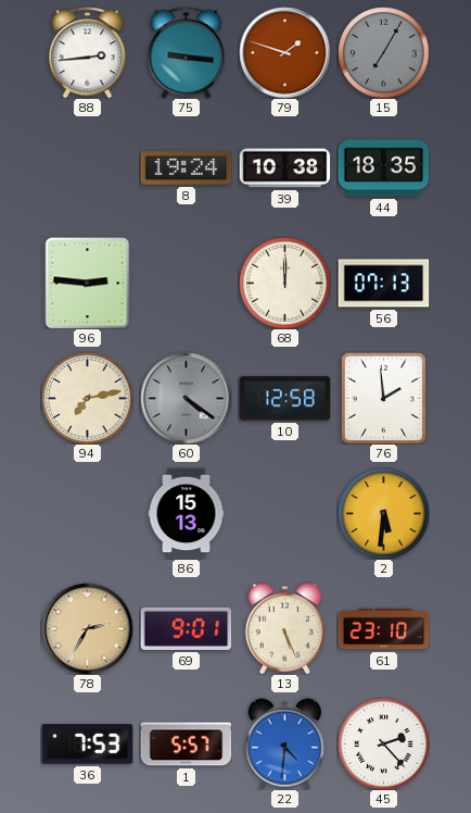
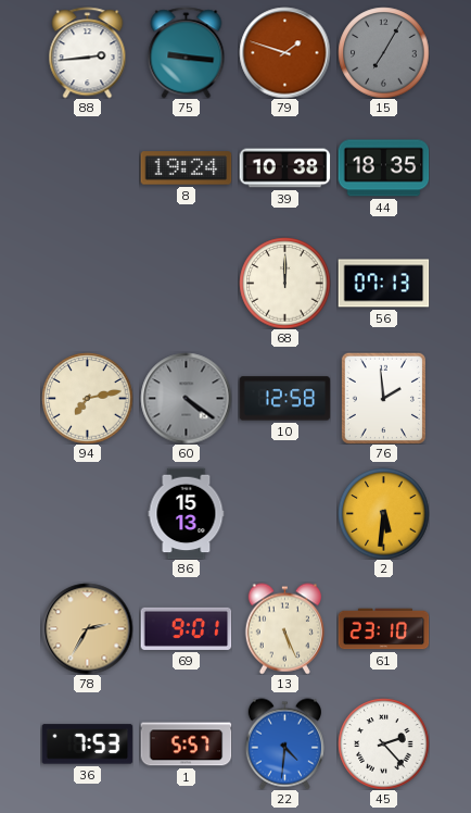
96: 2:46 -> none
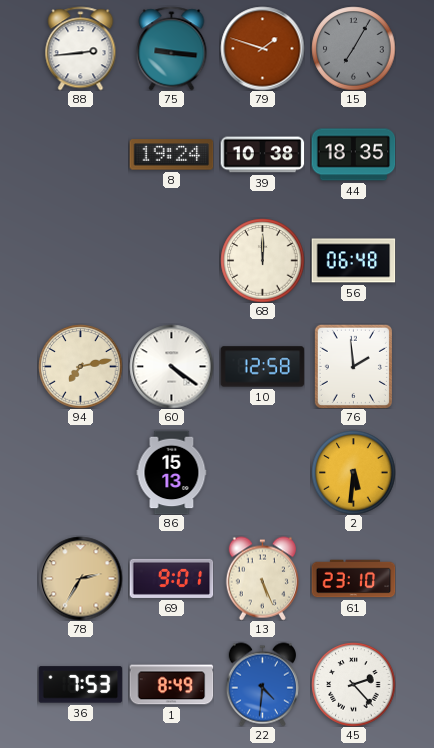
56: 07:13 -> 06:48
60 dial: grey -> white
1: 5:57 -> 8:49
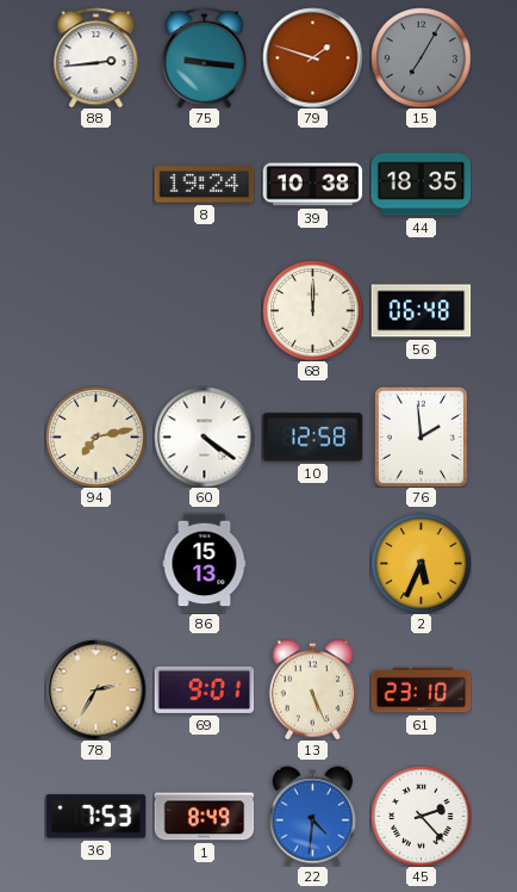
2: 5:31 -> 5:34
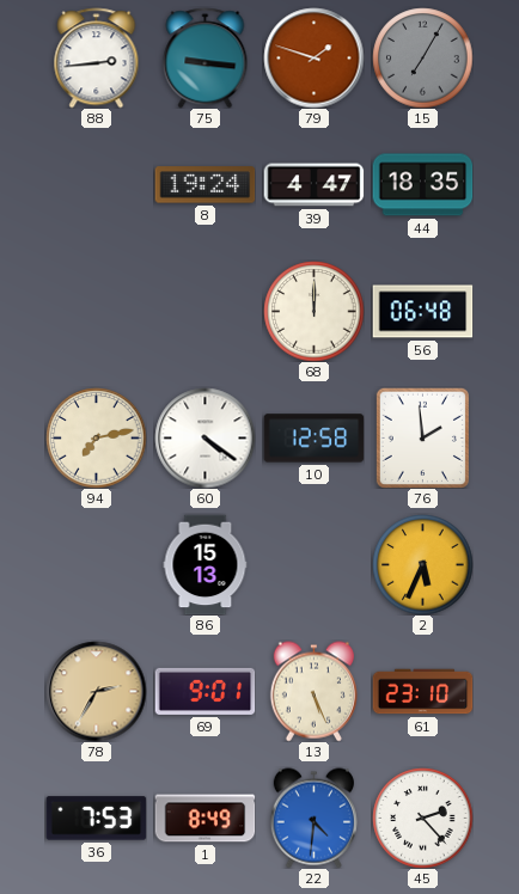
39: 10:38 -> 4:47
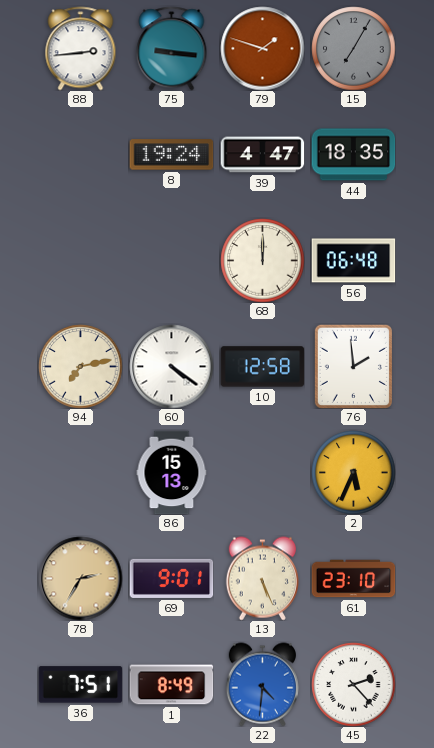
36: 7:53 -> 7:51
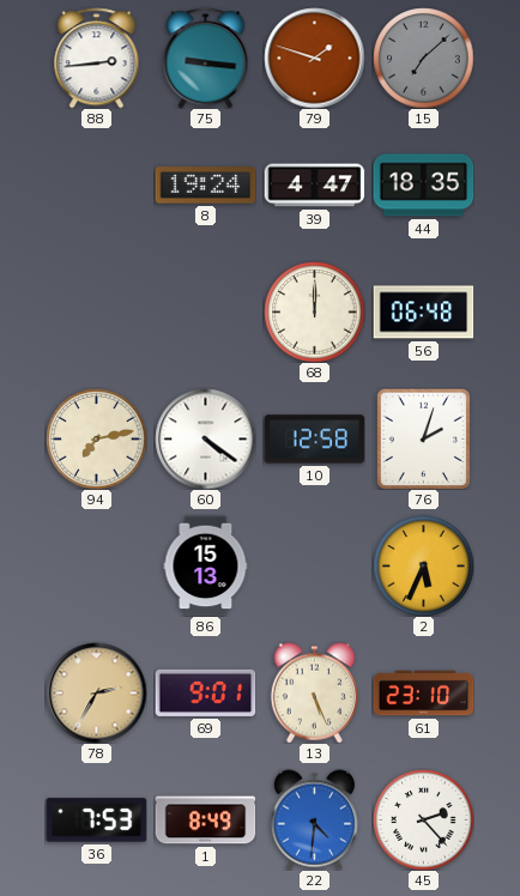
15: 7:05 -> 7:08
76: 1:59 -> 2:03
36: 7:51 -> 7:53
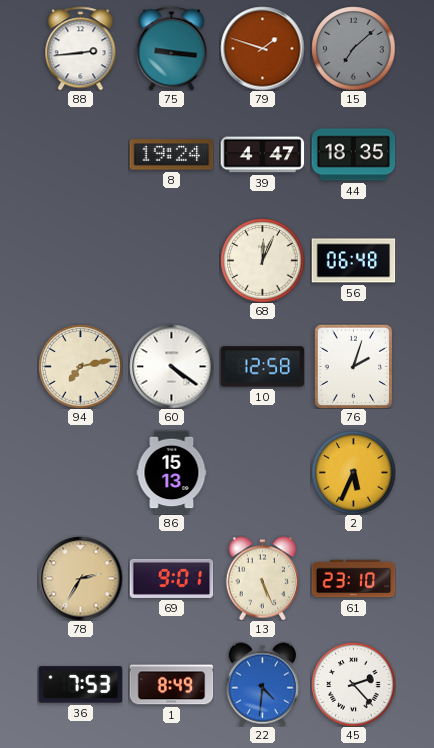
68: 12:00 -> 12:04
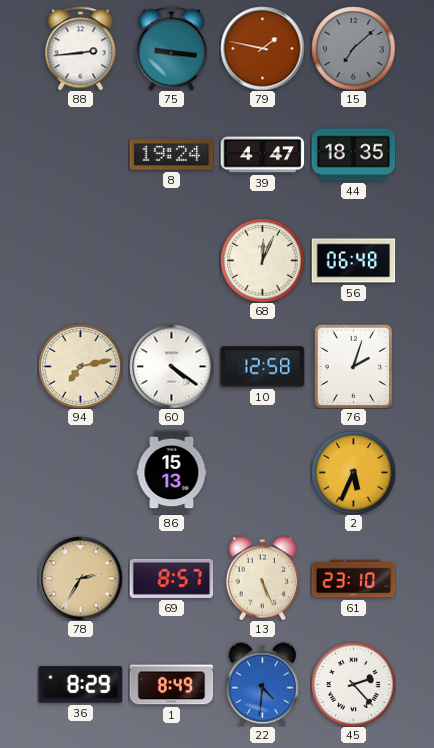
79: 1:48 -> 1:47
69: 9:01 -> 8:57
36: 7:53 -> 8:29
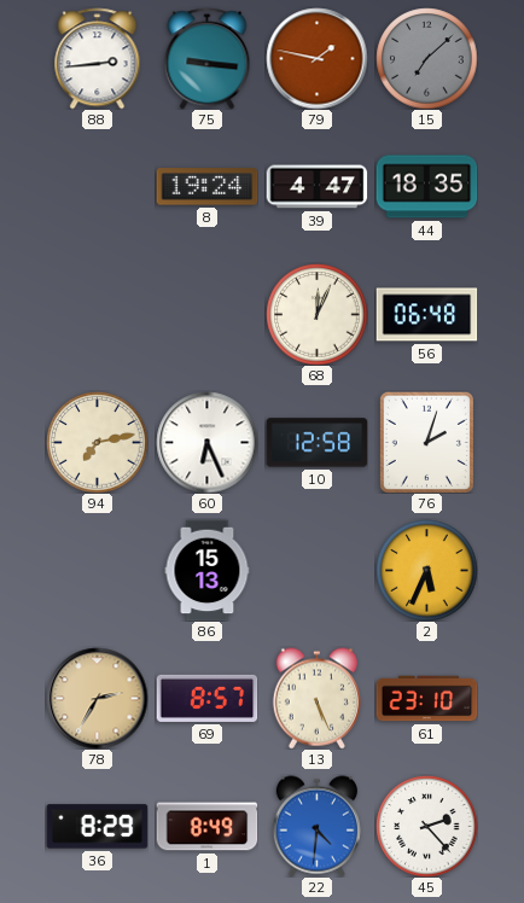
60: 4:21 -> 6:26
